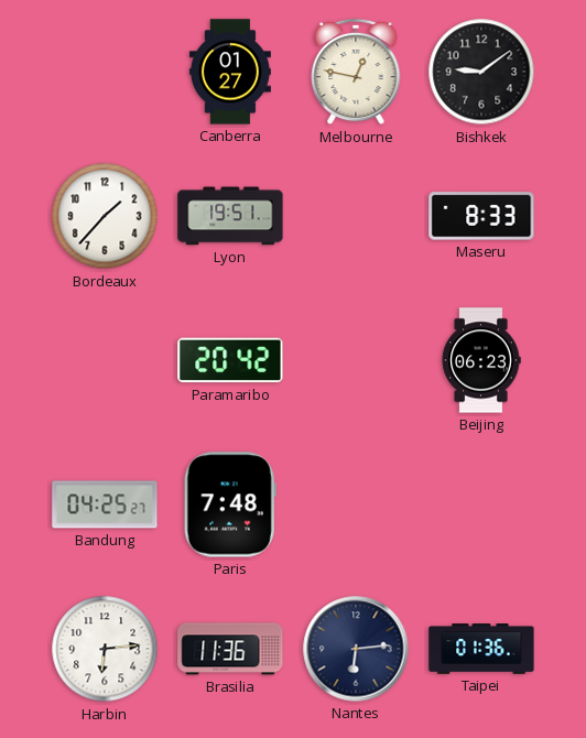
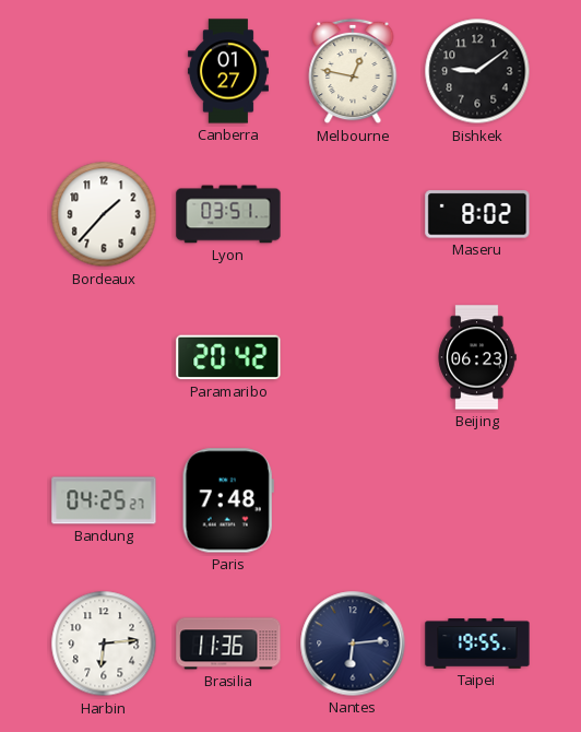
Lyon: 19:51 -> 03:51
Maseru: 8:33 -> 8:02
Taipei: 01:36 -> 19:55
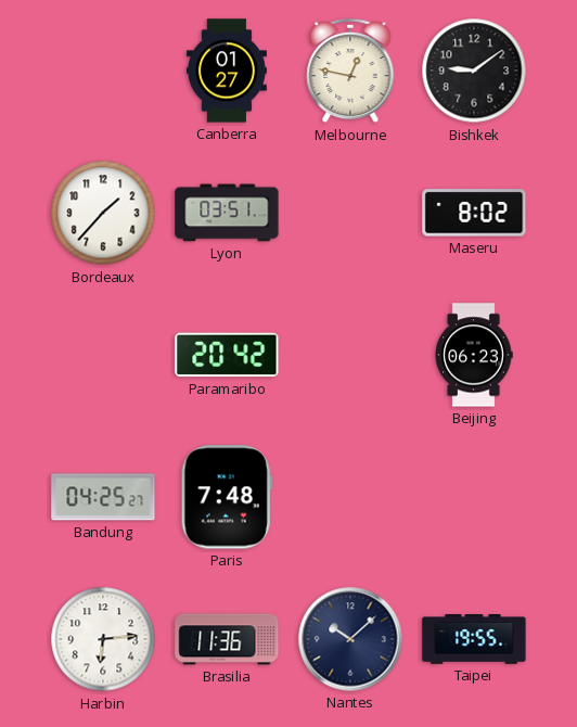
Nantes: 6:14 -> 10:08
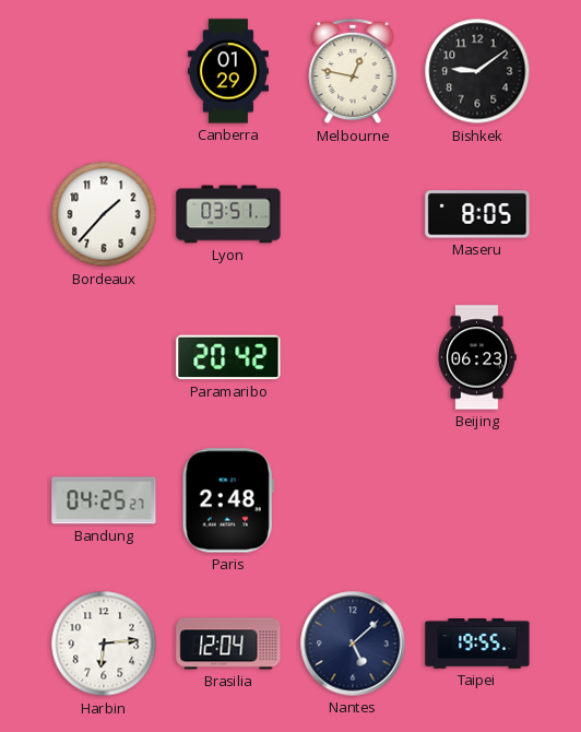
Canberra: 01:27 -> 01:29
Maseru: 8:02 -> 8:05
Paris: 7:48 -> 2:48
Brasilia: 11:36 -> 12:04
Nantes: 10:08 -> 5:08
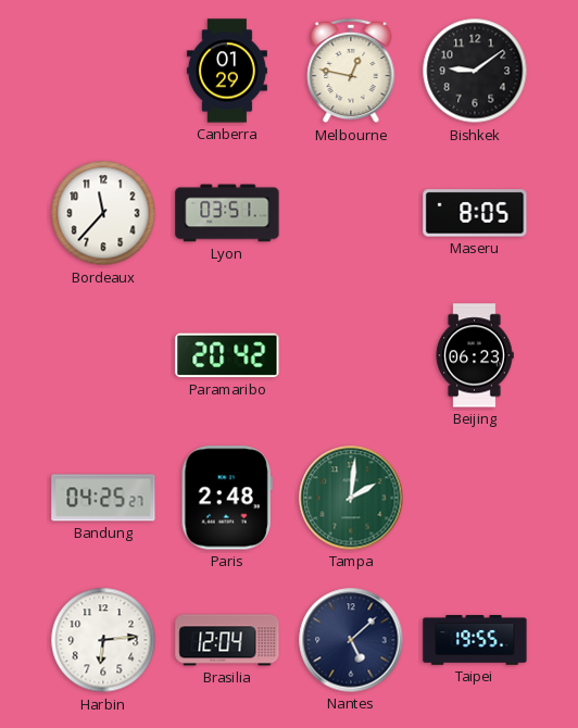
Bordeaux: 1:37 -> 11:37
Tampa: none -> 2:01
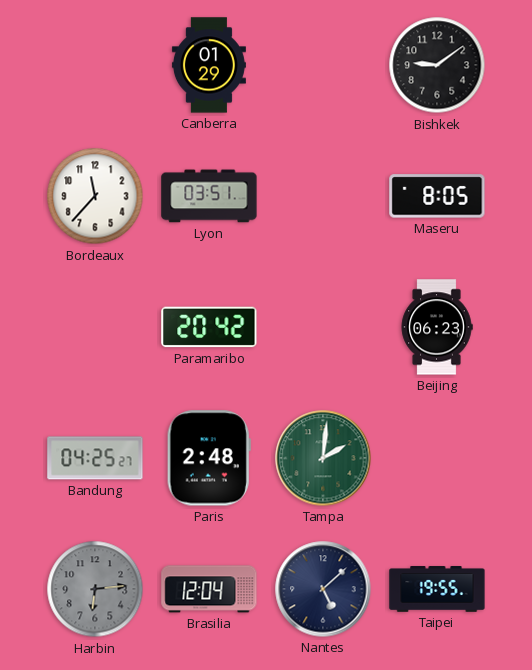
Melbourne: 12:47 -> none
Harbin dial: white -> grey
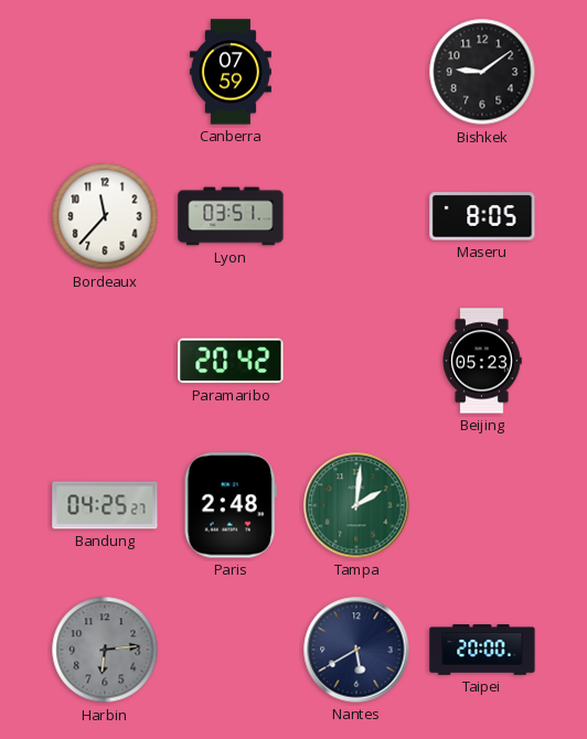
Canberra: 01:29 -> 07:59
Beijing: 06:23 -> 05:23
Brasilia: 12:04 -> none
Nantes: 5:08 -> 5:40
Taipei: 19:55 -> 20:00
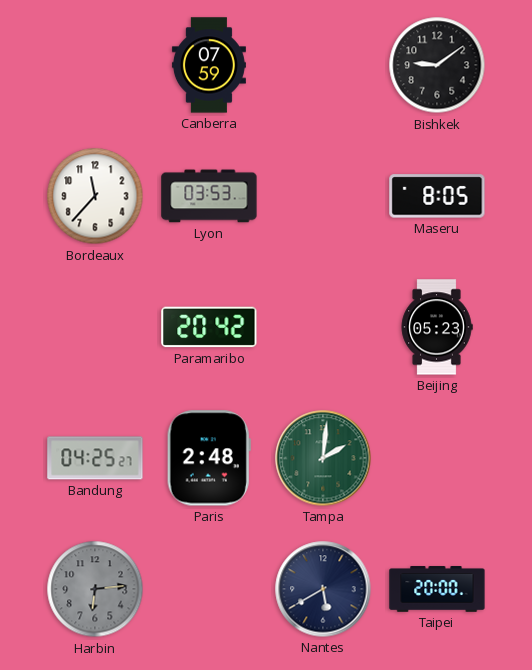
Lyon: 03:51 -> 03:53
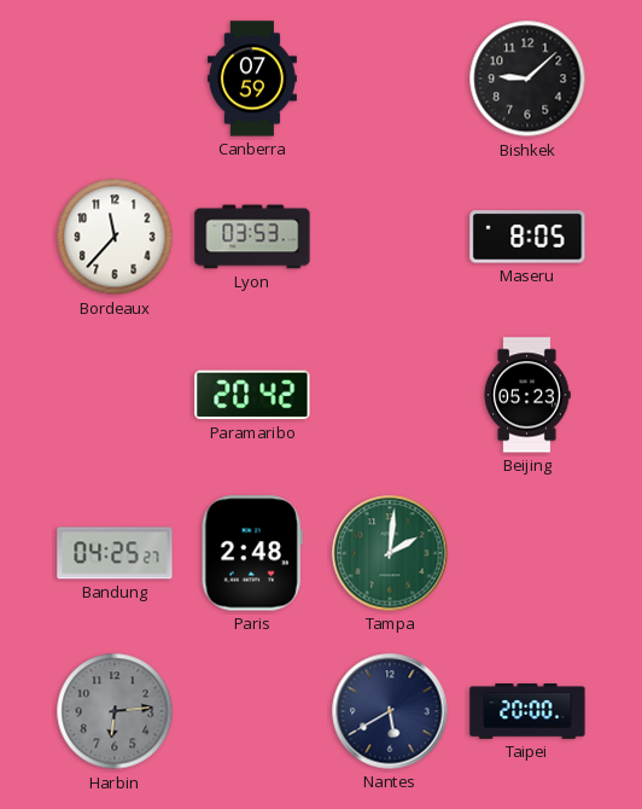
Bishkek: 9:09 -> 9:08
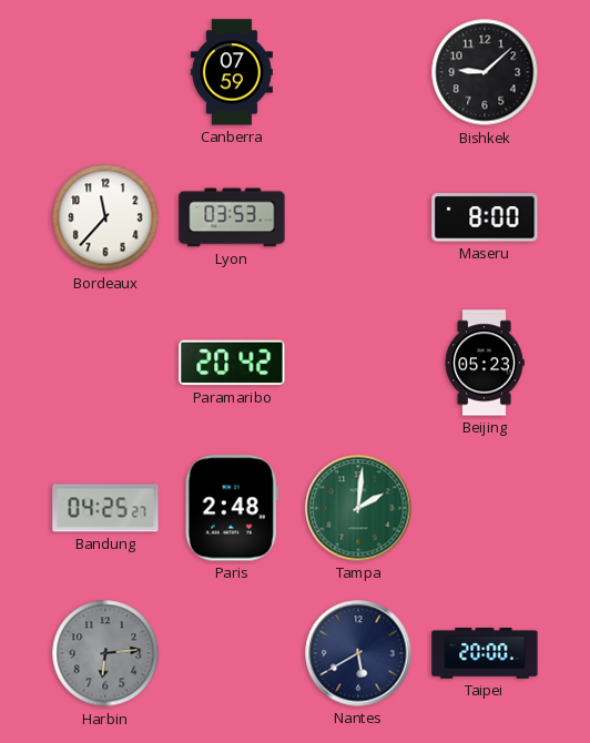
Maseru: 8:05 -> 8:00
